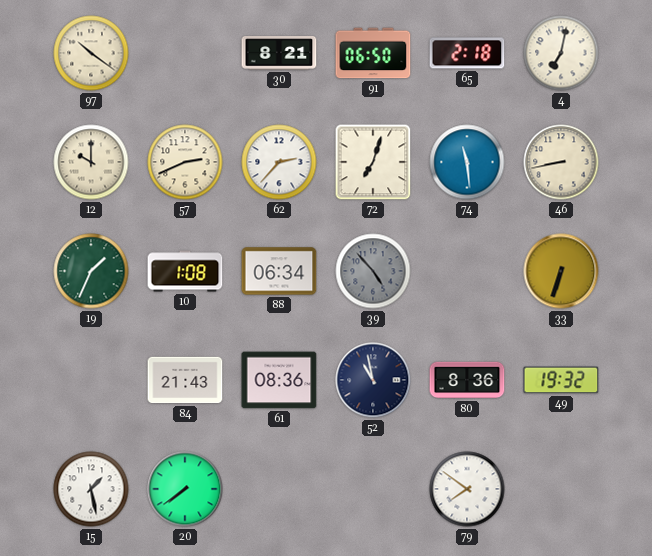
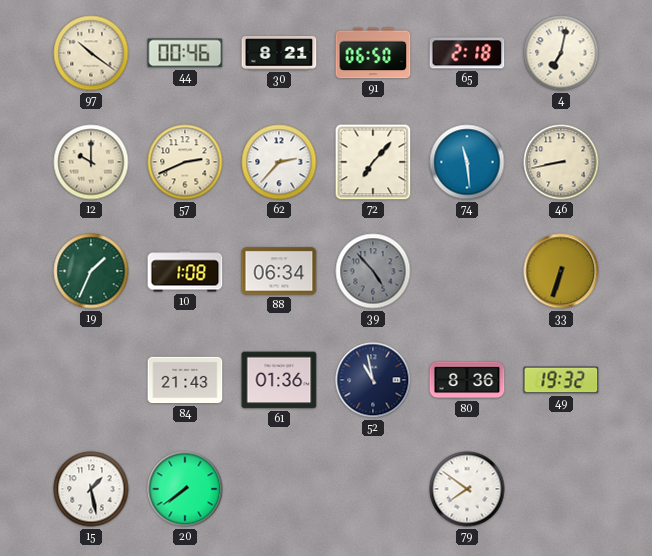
44: none -> 00:46
72: 7:03 -> 7:07
61: 08:36 -> 01:36
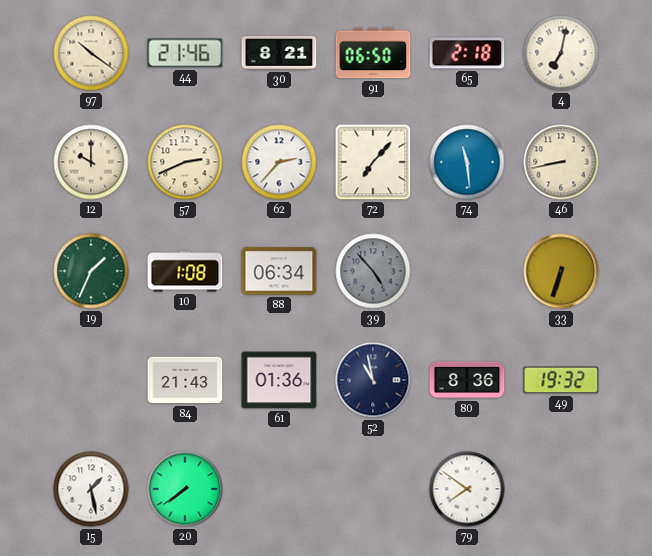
44: 00:46 -> 21:46
